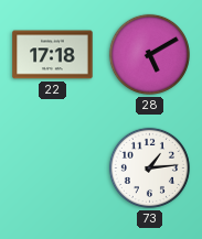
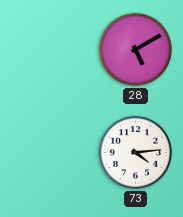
22: 17:18 -> none
73: 1:14 -> 4:14
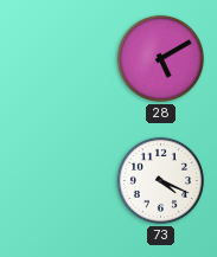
73: 4:14 -> 4:19
